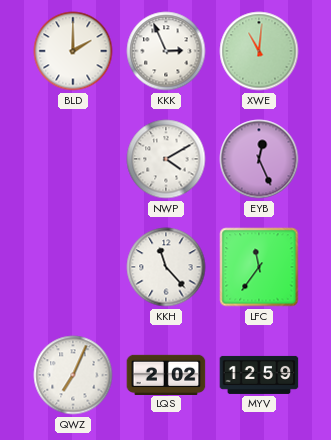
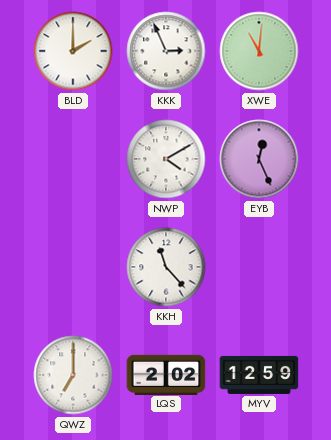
LFC: 11:36 -> none
QWZ: 7:04 -> 7:00
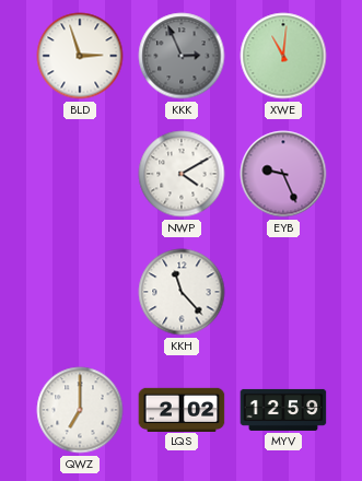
BLD: 2:00 -> 2:57
KKK dial: white -> grey
EYB: 12:26 -> 9:26
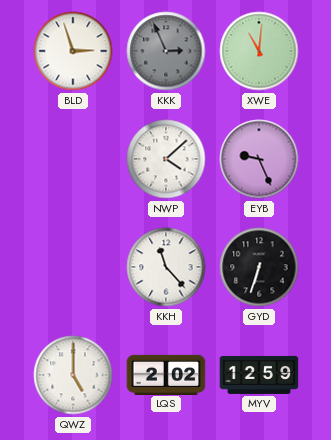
NWP: 4:10 -> 4:08
GYD: none -> 6:33
QWZ: 7:00 -> 5:00
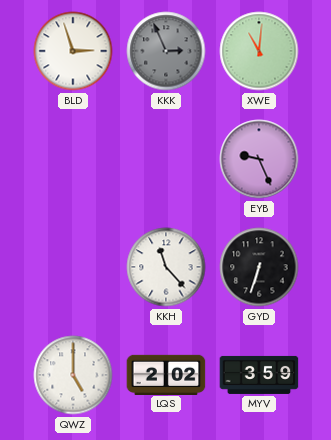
NWP: 4:08 -> none
MYV: 12:59 -> 3:59
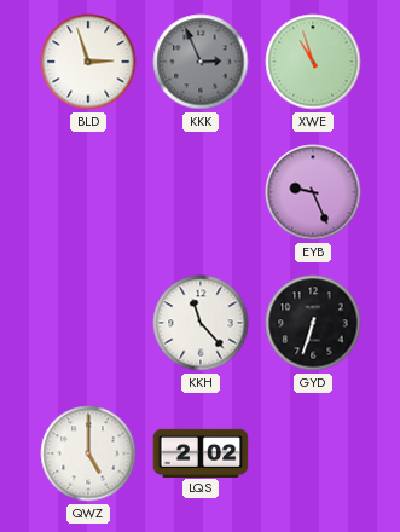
XWE: 11:01 -> 10:57
MYV: 3:59 -> none
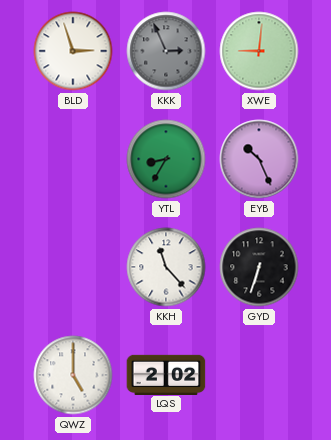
XWE: 10:57 -> 9:01
YTL: none -> 8:35
EYB: 9:26 -> 10:26
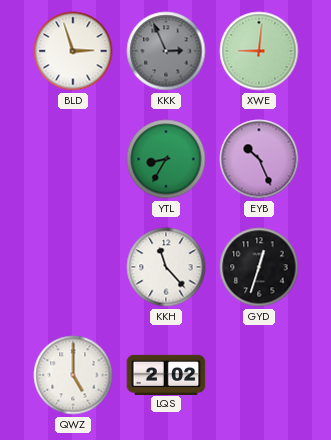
GYD: 6:33 -> 12:33
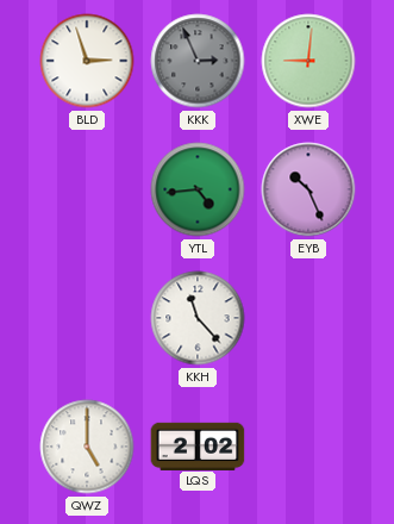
YTL: 8:35 -> 4:44
GYD: 12:33 -> none
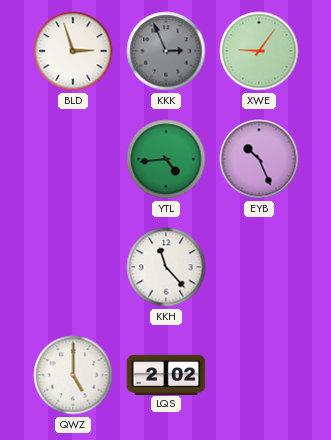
XWE: 9:01 -> 9:06
